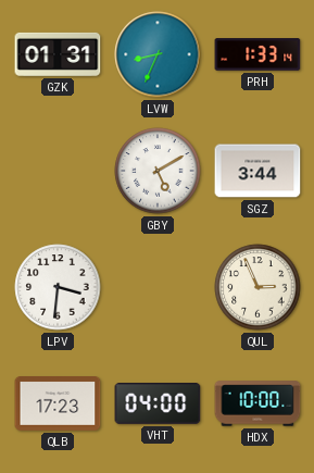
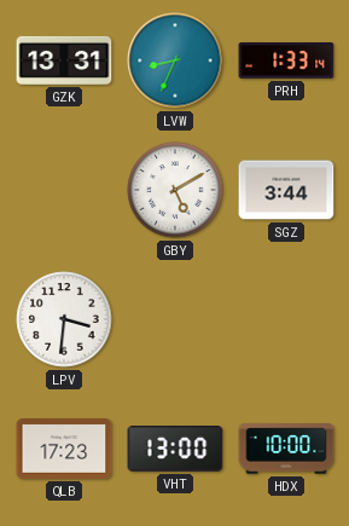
GZK: 01:31 -> 13:31
QUL: 2:56 -> none
VHT: 04:00 -> 13:00
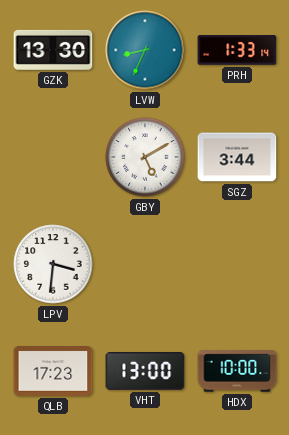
GZK: 13:31 -> 13:30
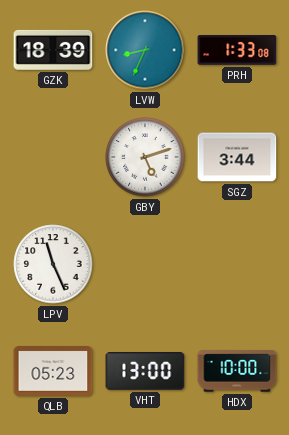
GZK: 13:30 -> 18:39
PRH: 1:33:14 -> 1:33:08
GBY: 5:10 -> 5:12
LPV: 3:31 -> 11:26
QLB: 17:23 -> 05:23
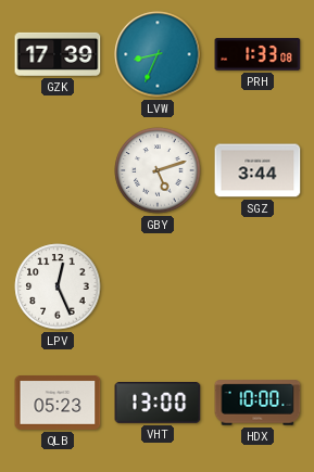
GZK: 18:39 -> 17:39
LPV: 11:26 -> 12:26
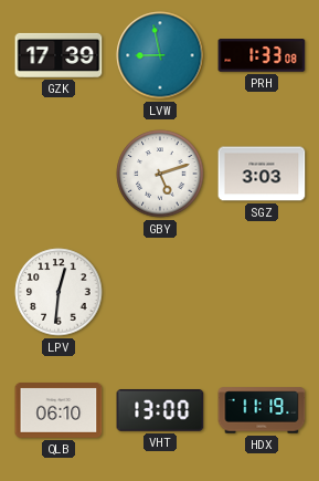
LVW: 8:34 -> 8:58
SGZ: 3:44 -> 3:03
LPV: 12:26 -> 12:31
QLB: 05:23 -> 06:10
HDX: 10:00 -> 11:19
